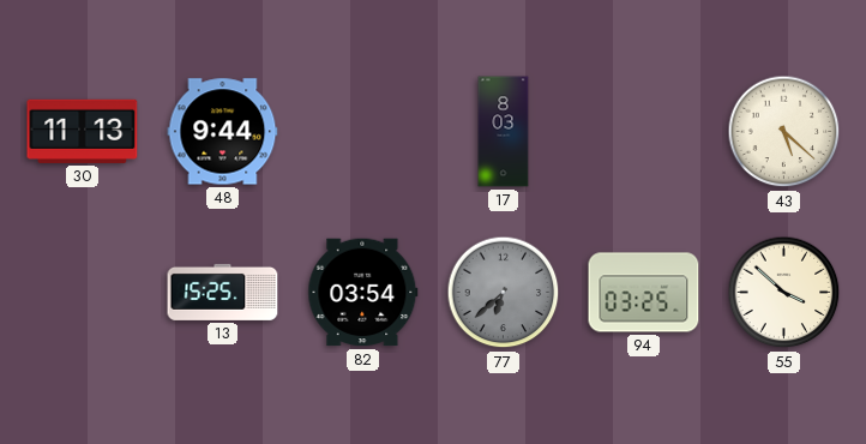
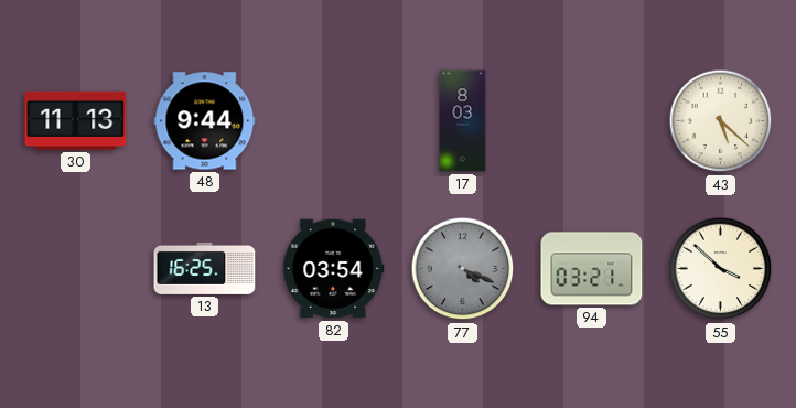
13: 15:25 -> 16:25
77: 6:38 -> 4:19
94: 03:25 -> 03:21
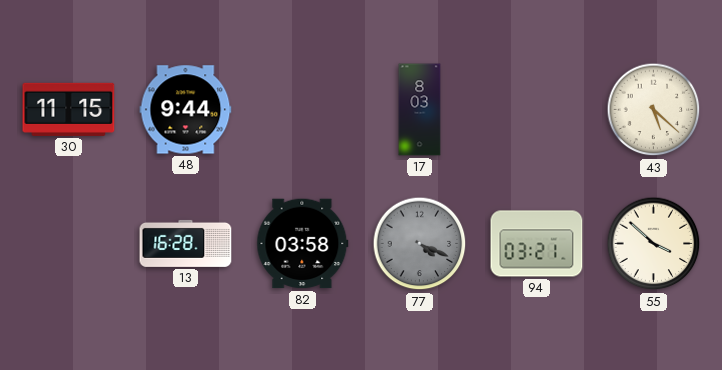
30: 11:13 -> 11:15
13: 16:25 -> 16:28
82: 03:54 -> 03:58
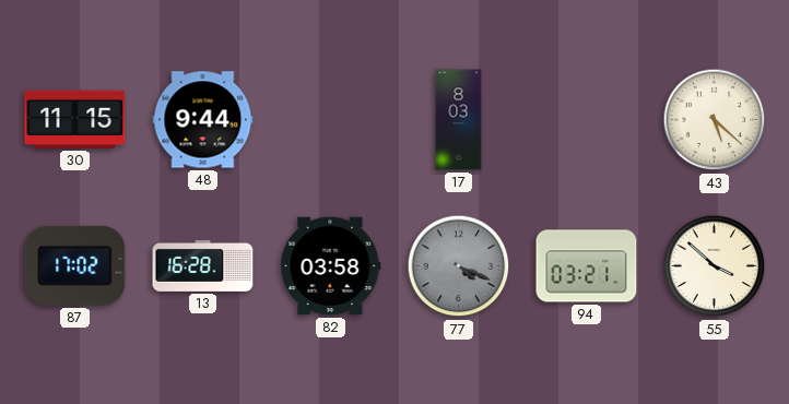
87: none -> 17:02
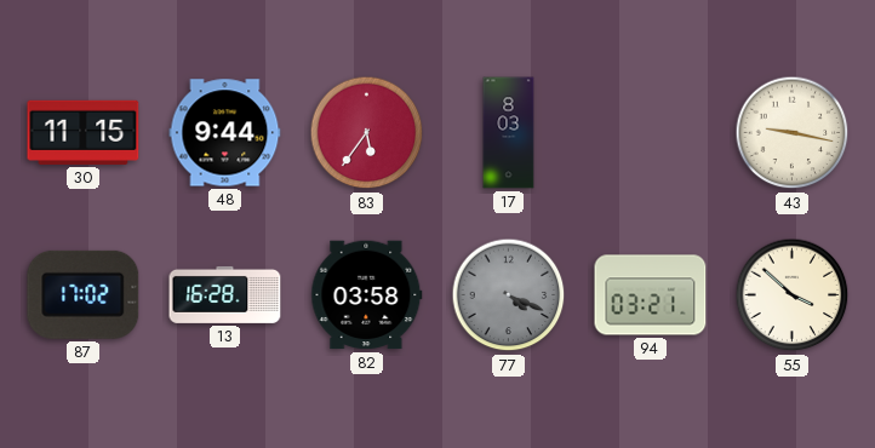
83: none -> 5:36
43: 5:22 -> 9:17
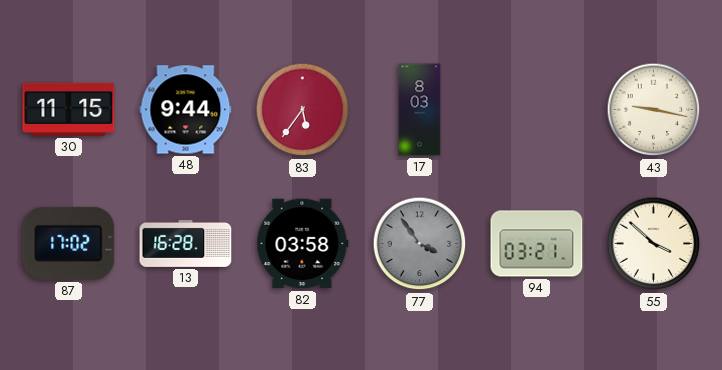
77: 4:19 -> 3:54
